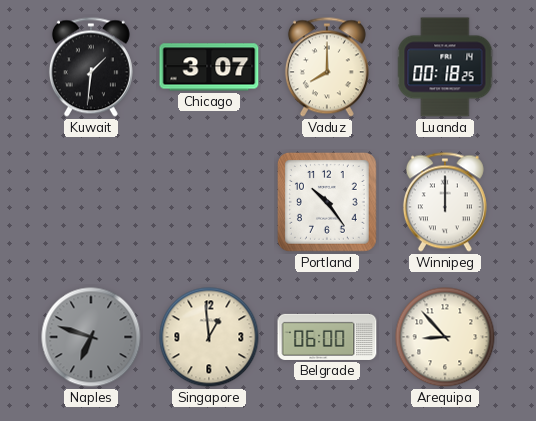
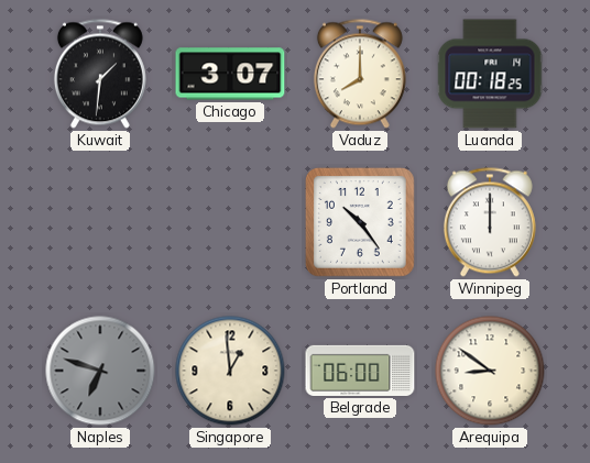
Arequipa: 8:53 -> 8:51
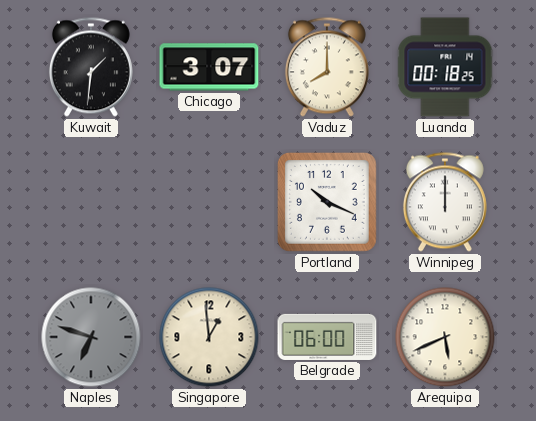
Portland: 10:24 -> 10:19
Arequipa: 8:51 -> 5:41
